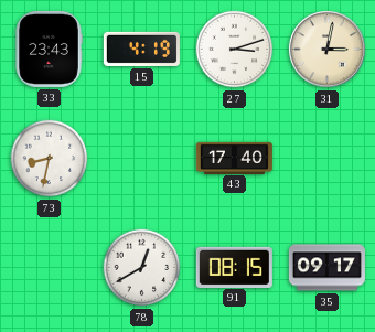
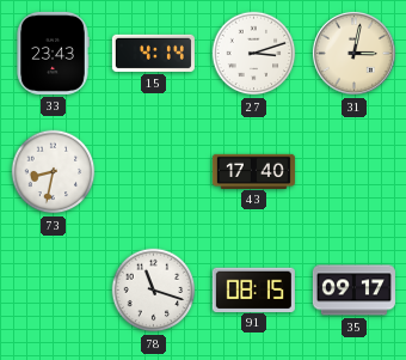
15: 4:19 -> 4:14
78: 12:40 -> 11:18
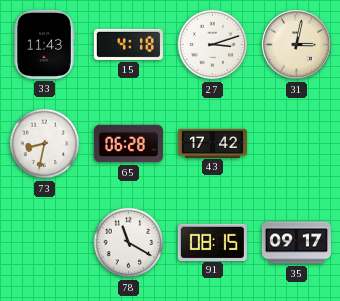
33: 23:43 -> 11:43
15: 4:14 -> 4:18
65: none -> 06:28
43: 17:40 -> 17:42
78: 11:18 -> 11:20
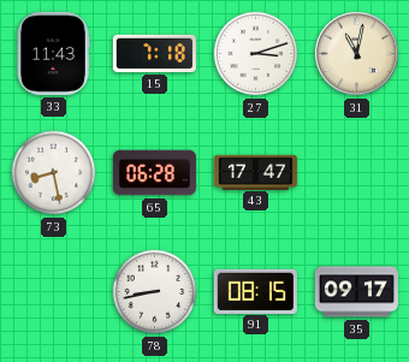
15: 4:18 -> 7:18
31: 3:02 -> 11:02
73: 8:32 -> 8:28
43: 17:42 -> 17:47
78: 11:20 -> 8:43
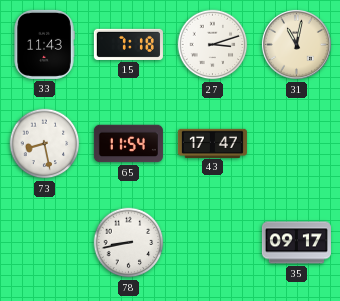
65: 06:28 -> 11:54
91: 08:15 -> none
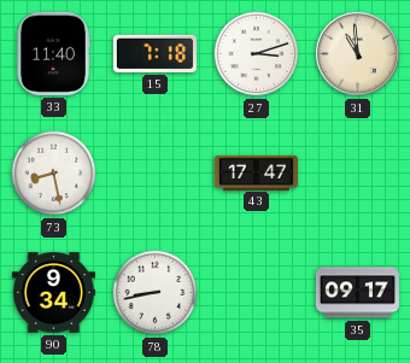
33: 11:43 -> 11:40
31: 11:02 -> 10:59
65: 11:54 -> none
90: none -> 9:34
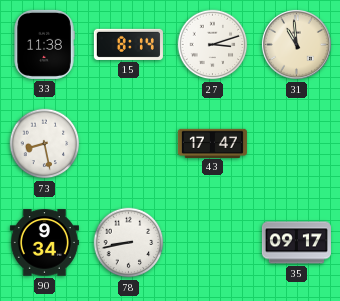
33: 11:40 -> 11:38
15: 7:18 -> 8:14
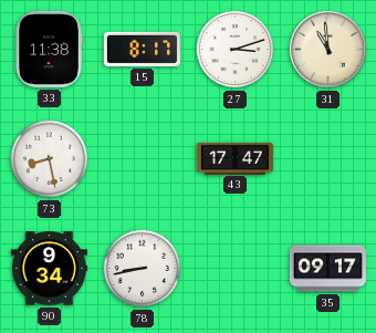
15: 8:14 -> 8:17
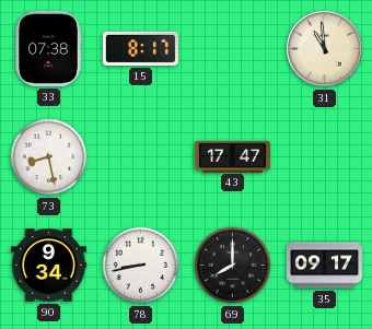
33: 11:38 -> 07:38
27: 3:12 -> none
69: none -> 8:00
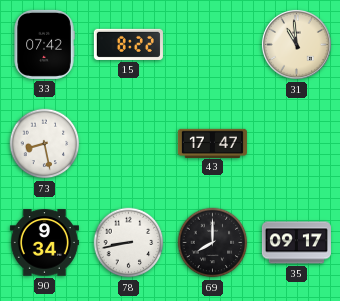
33: 07:38 -> 07:42
15: 8:17 -> 8:22
